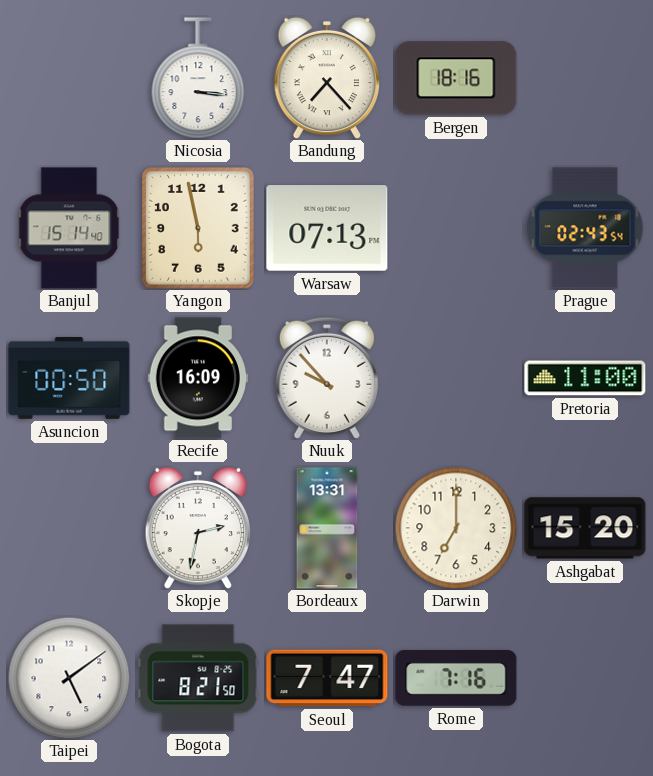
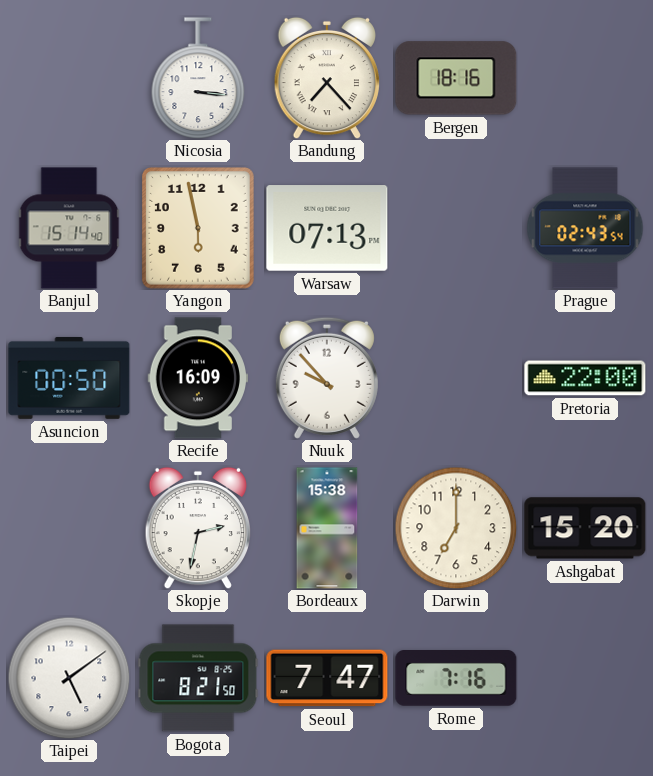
Pretoria: 11:00 -> 22:00
Bordeaux: 13:31 -> 15:38
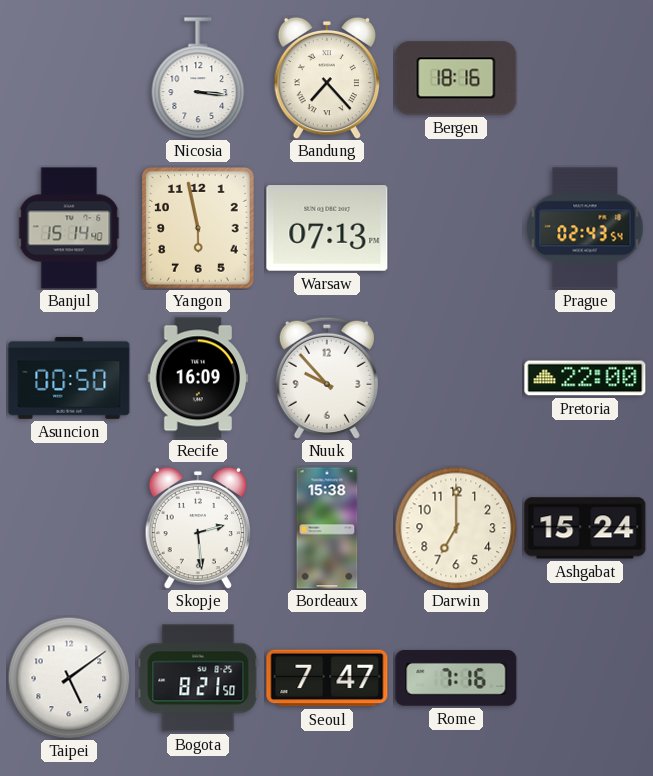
Skopje: 2:32 -> 2:29
Ashgabat: 15:20 -> 15:24
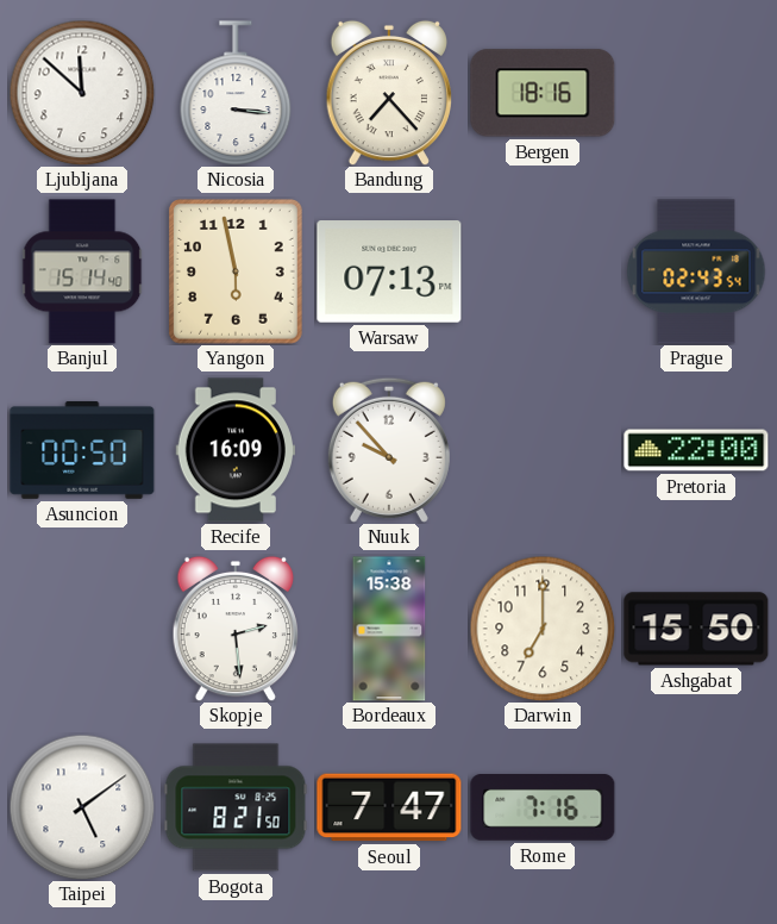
Ljubljana: none -> 11:52
Ashgabat: 15:24 -> 15:50
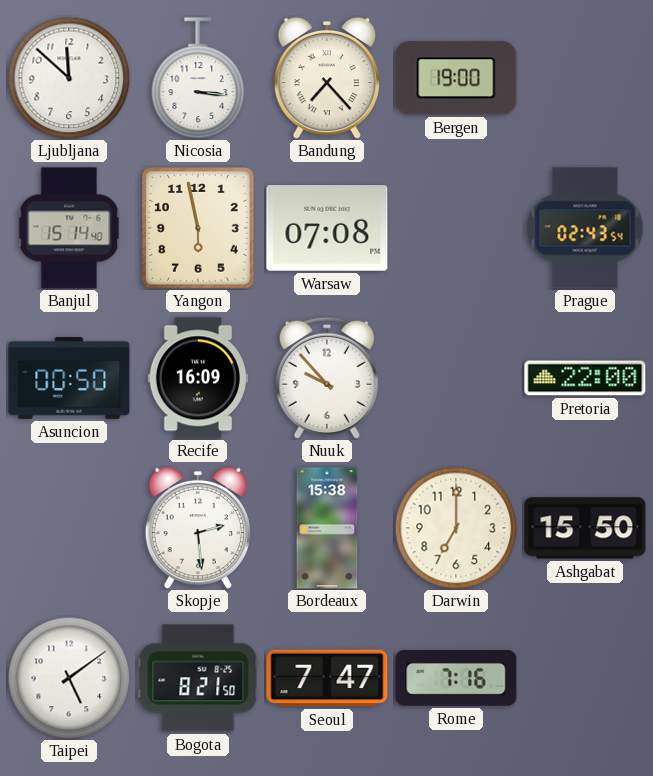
Bergen: 18:16 -> 19:00
Warsaw: 07:13 -> 07:08
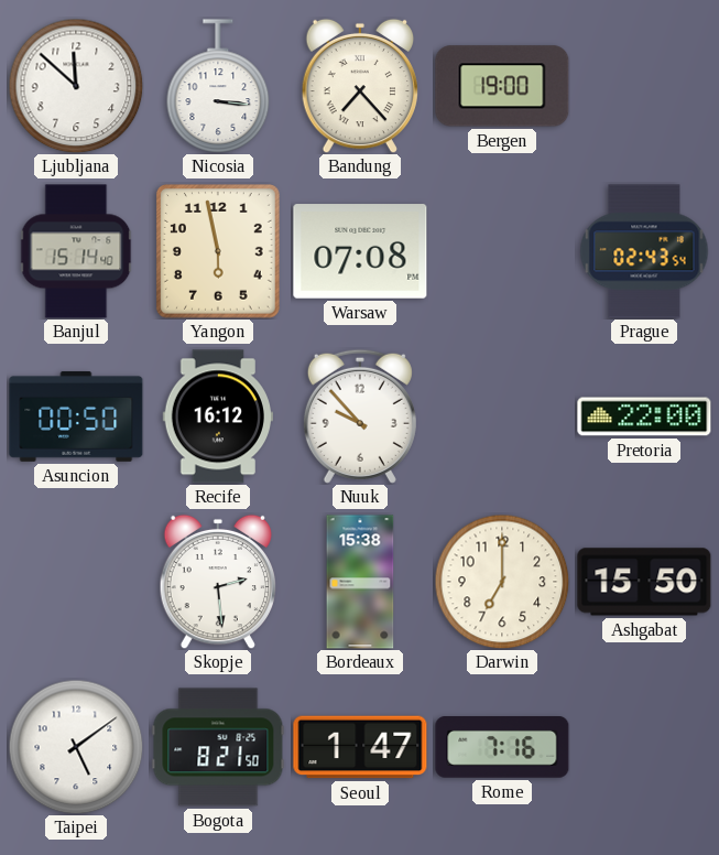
Recife: 16:09 -> 16:12
Seoul: 7:47 -> 1:47
